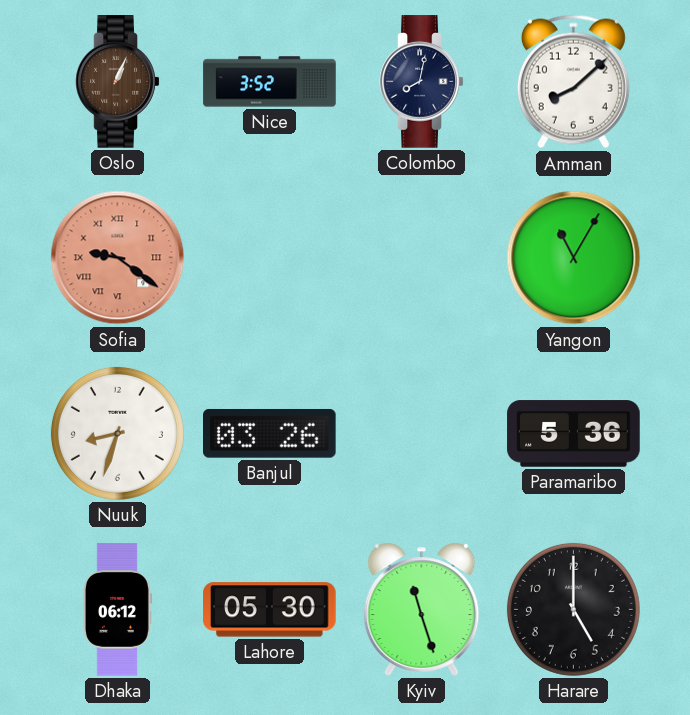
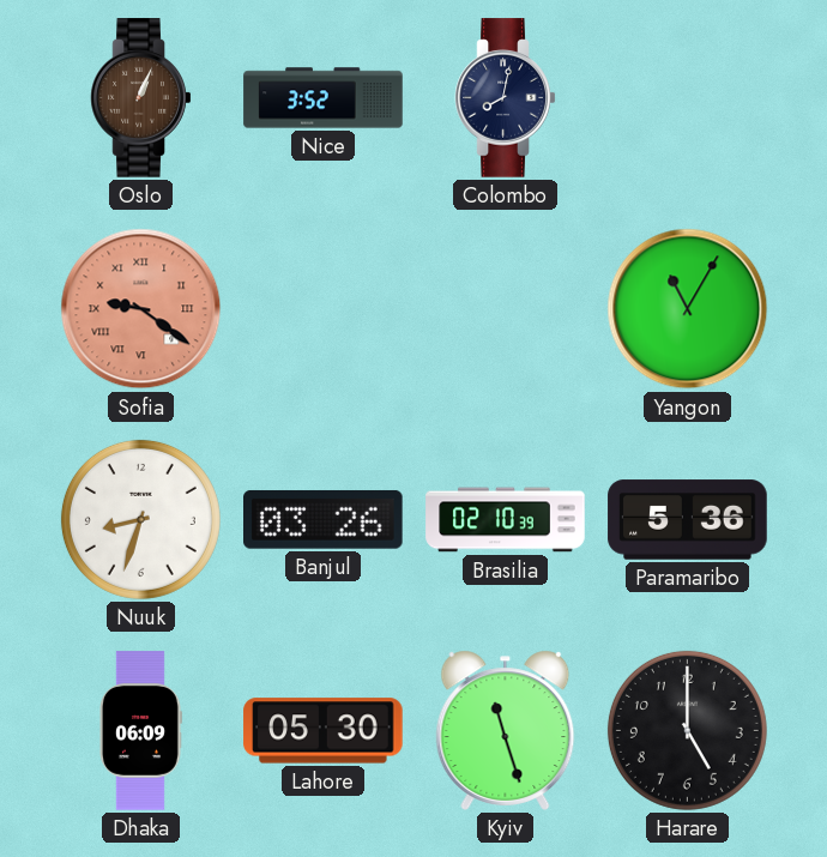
Amman: 8:08 -> none
Brasilia: none -> 02:10
Dhaka: 06:12 -> 06:09
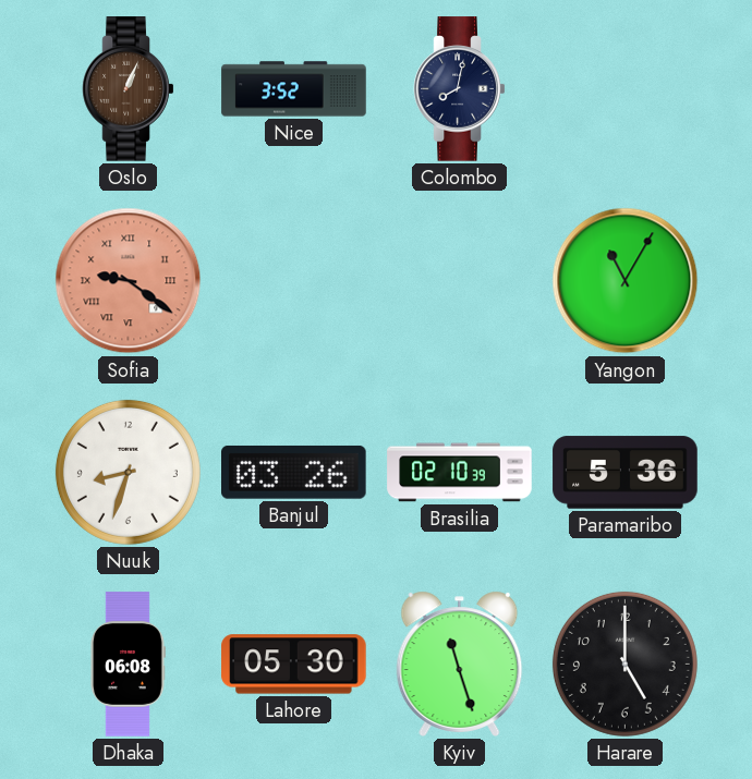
Dhaka: 06:09 -> 06:08
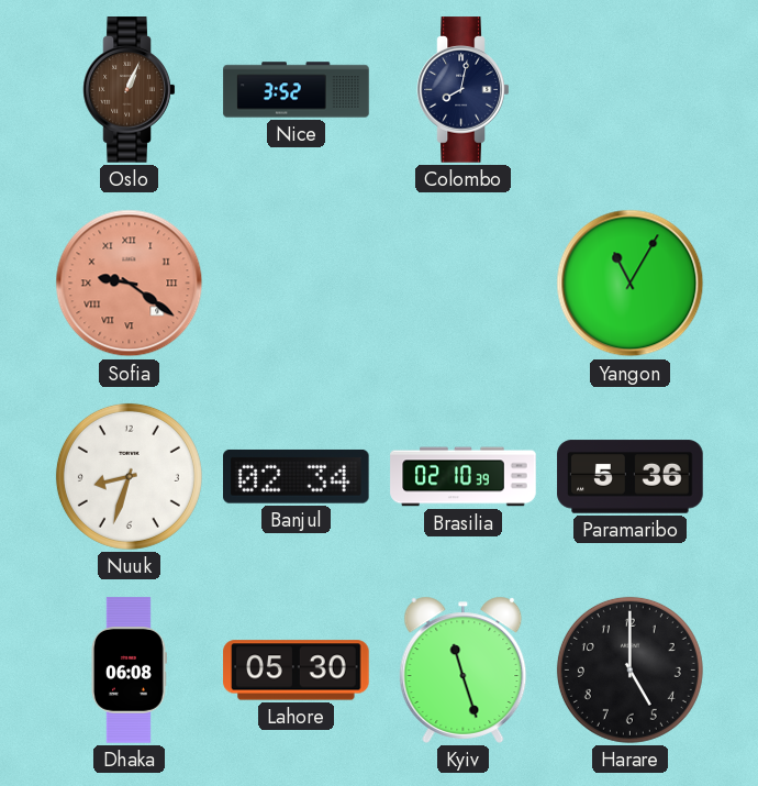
Banjul: 03:26 -> 02:34
